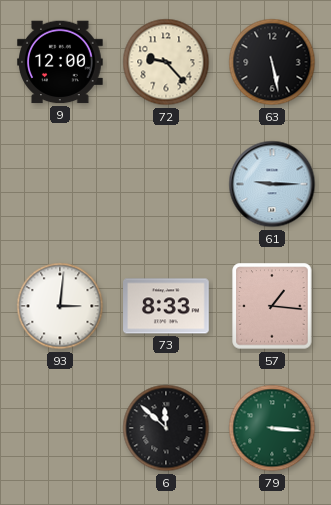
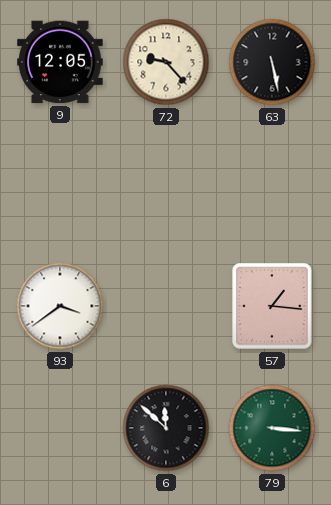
9: 12:00 -> 12:05
61: 9:15 -> none
93: 3:01 -> 3:39
73: 8:33 -> none
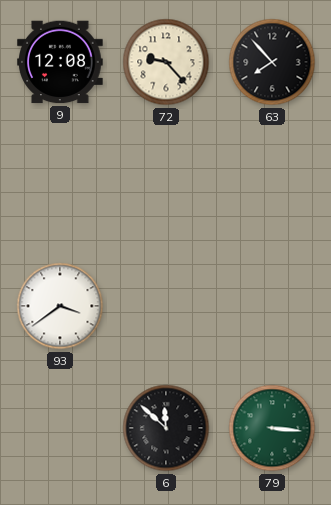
9: 12:05 -> 12:08
63: 5:28 -> 7:53
57: 1:16 -> none
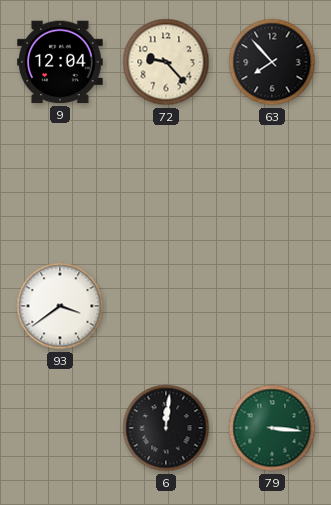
9: 12:08 -> 12:04
6: 11:52 -> 12:01
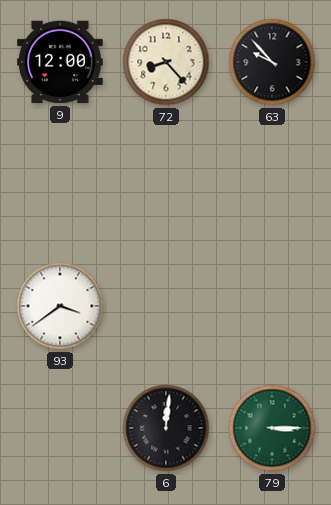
9: 12:04 -> 12:00
72: 9:23 -> 8:23
63: 7:53 -> 9:53
79: 3:16 -> 3:15
